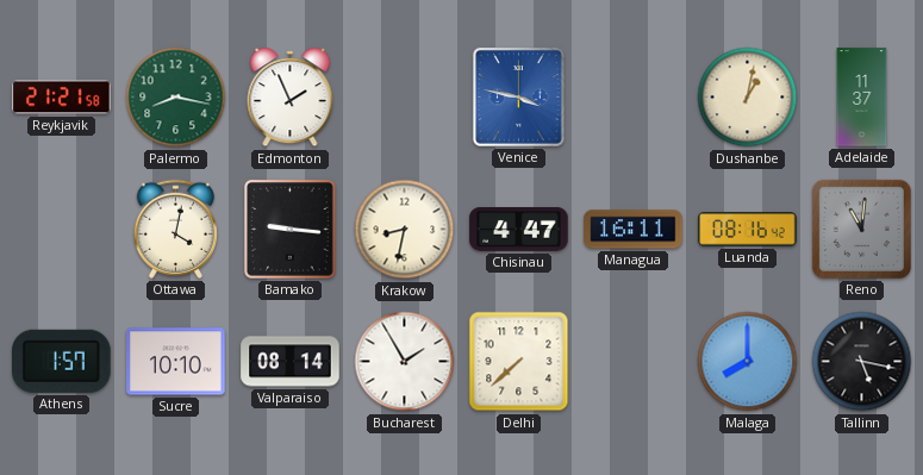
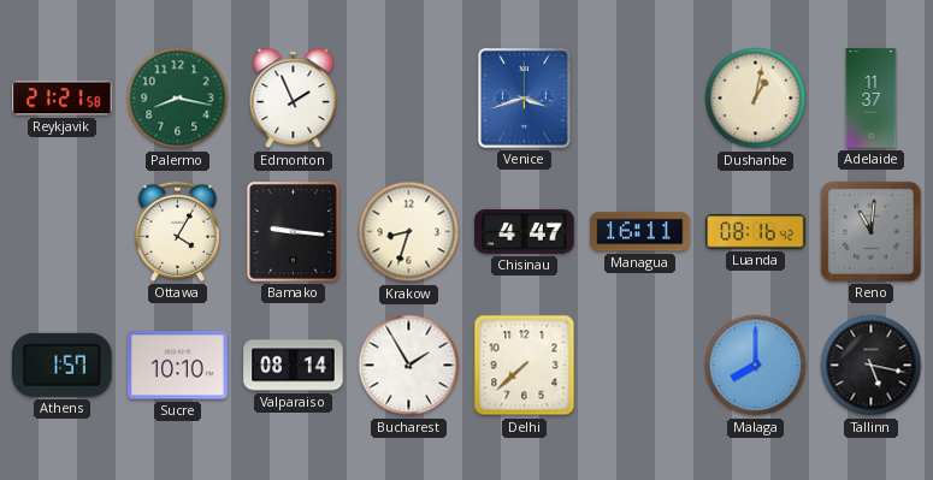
Venice: 3:47 -> 3:42
Ottawa: 4:02 -> 4:05
Krakow: 8:32 -> 8:33
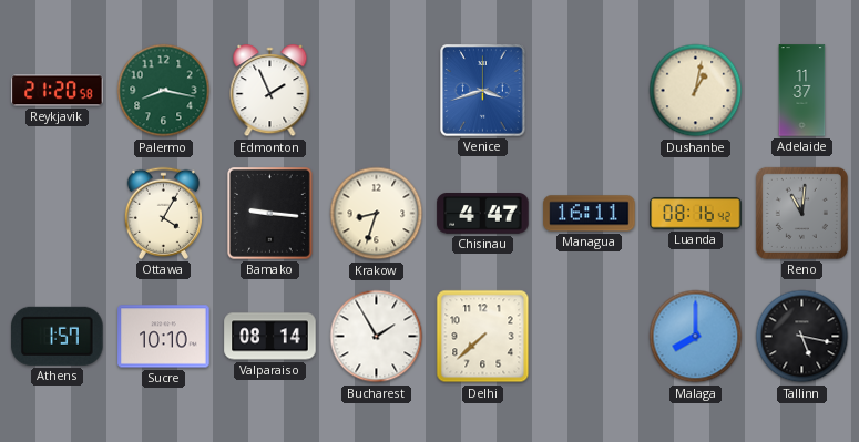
Reykjavik: 21:21 -> 21:20
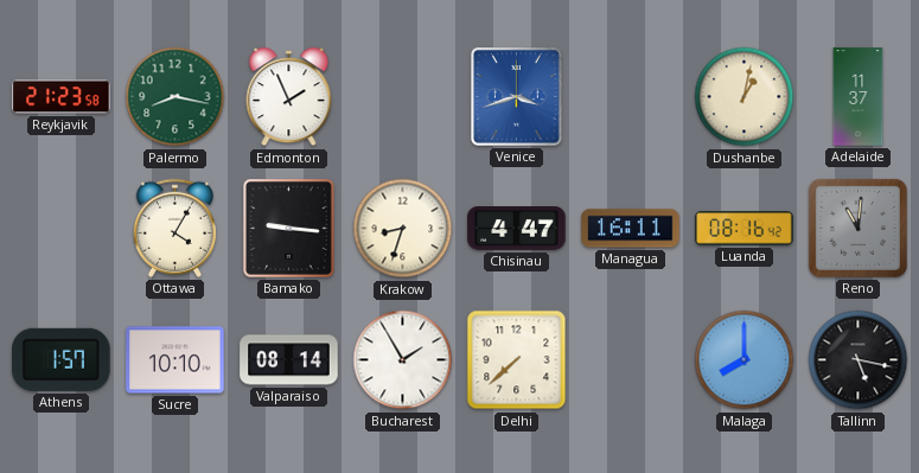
Reykjavik: 21:20 -> 21:23
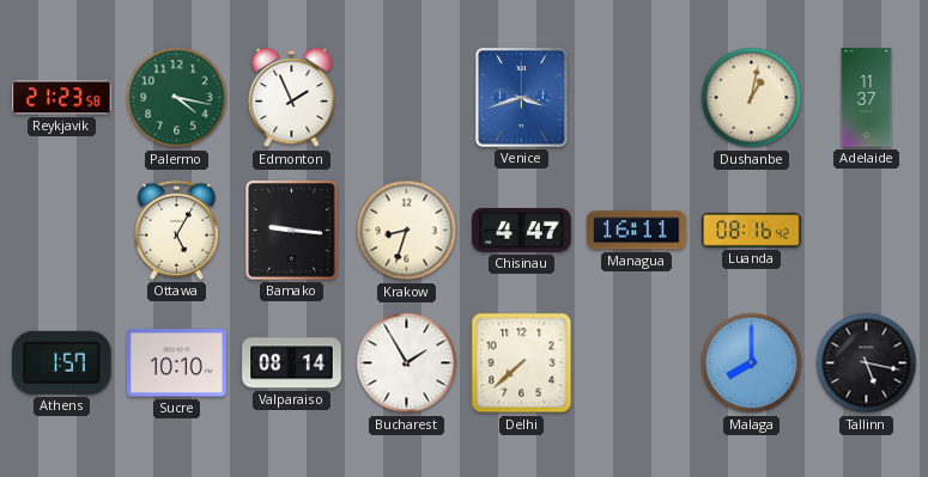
Palermo: 8:17 -> 4:17
Ottawa: 4:05 -> 5:05
Reno: 11:01 -> none
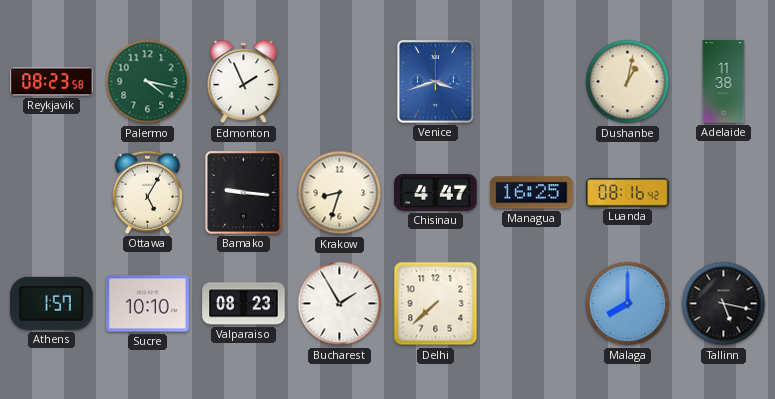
Reykjavik: 21:23 -> 08:23
Adelaide: 11:37 -> 11:38
Managua: 16:11 -> 16:25
Valparaiso: 08:14 -> 08:23
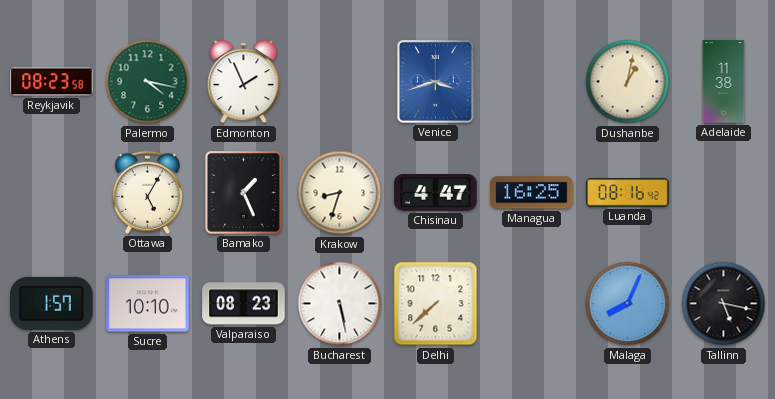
Bamako: 9:16 -> 1:26
Bucharest: 1:55 -> 5:28
Malaga: 8:00 -> 8:04
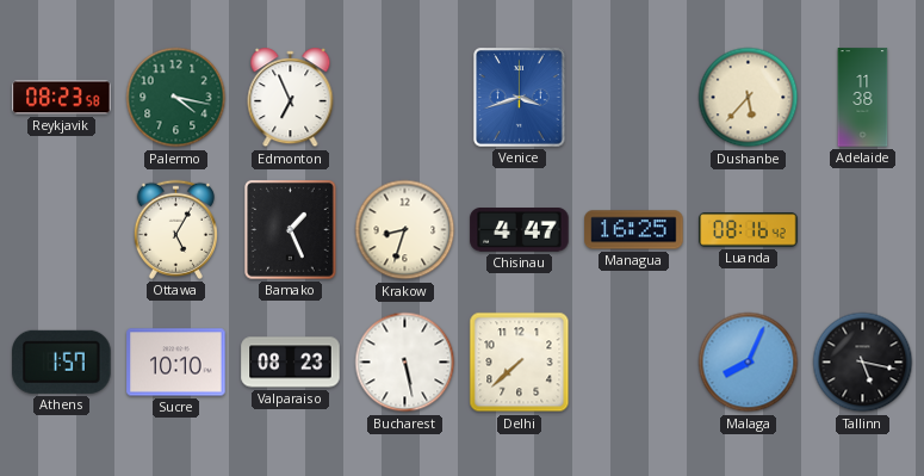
Edmonton: 1:56 -> 6:56
Dushanbe: 1:02 -> 5:37
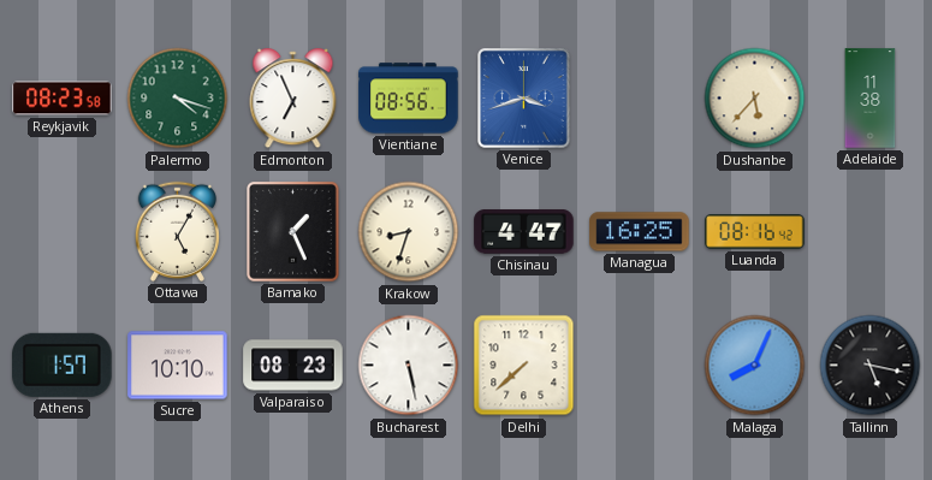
Palermo: 4:17 -> 4:18
Vientiane: none -> 08:56
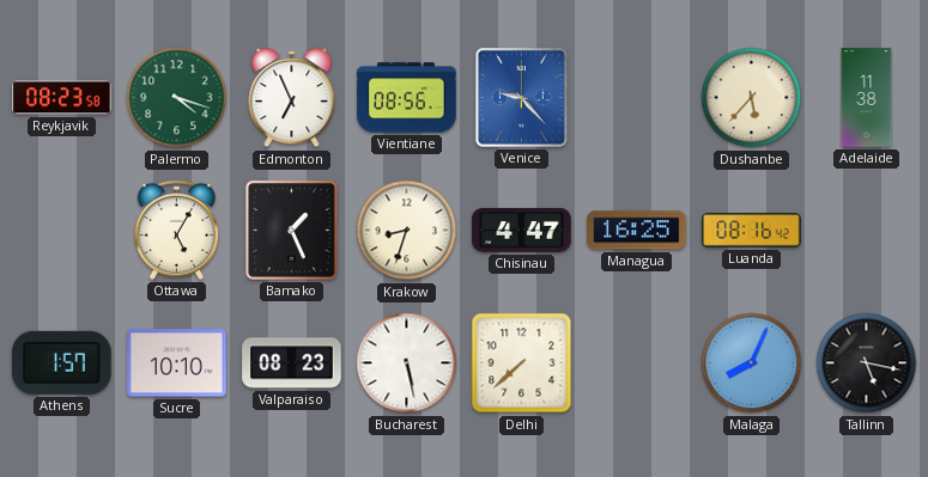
Venice: 3:42 -> 9:23
